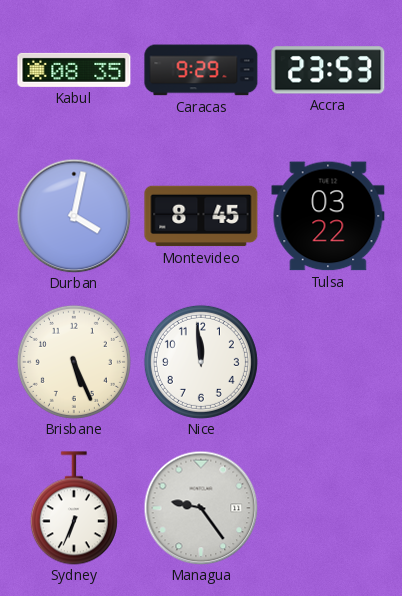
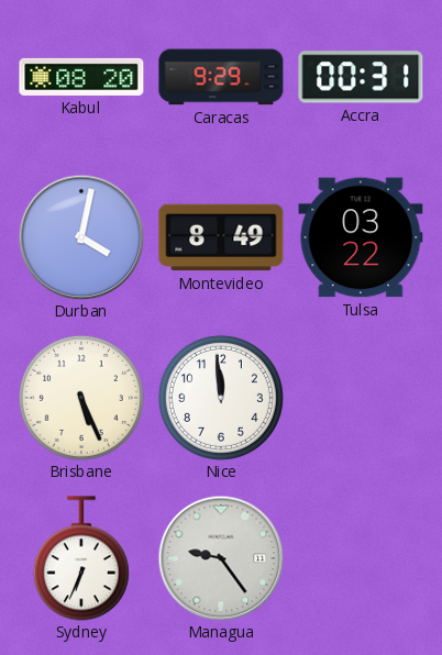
Kabul: 08:35 -> 08:20
Accra: 23:53 -> 00:31
Montevideo: 8:45 -> 8:49
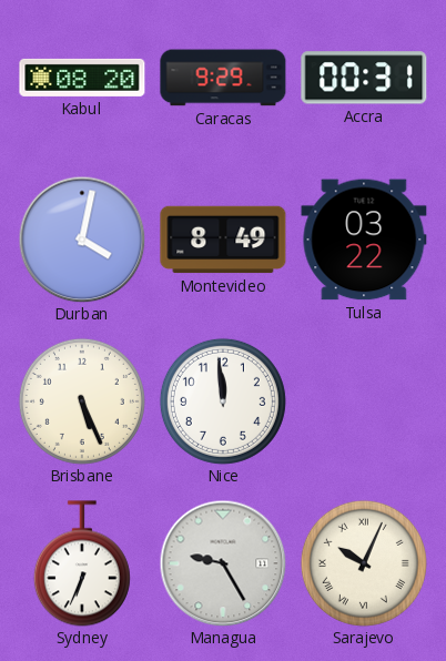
Managua: 9:24 -> 9:25
Sarajevo: none -> 10:04
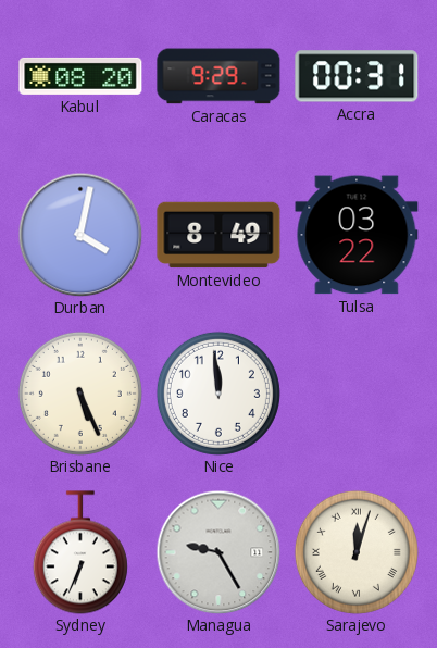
Sarajevo: 10:04 -> 12:03
